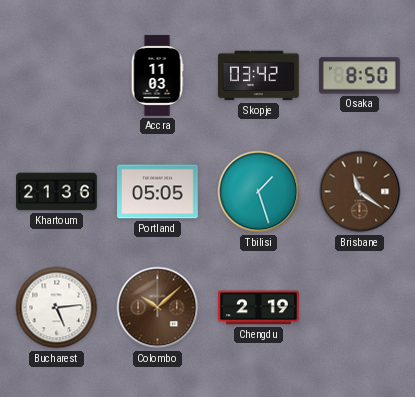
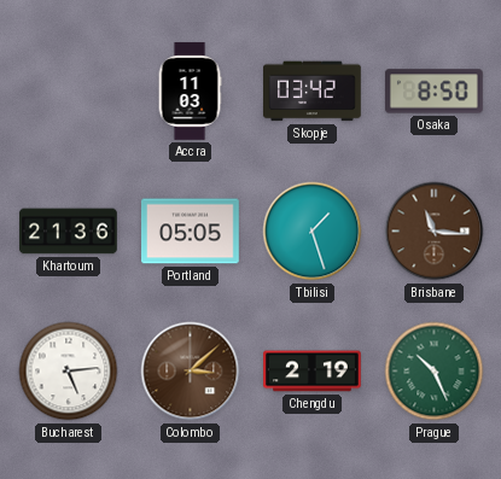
Brisbane: 11:21 -> 11:16
Colombo: 10:08 -> 3:08
Prague: none -> 10:26
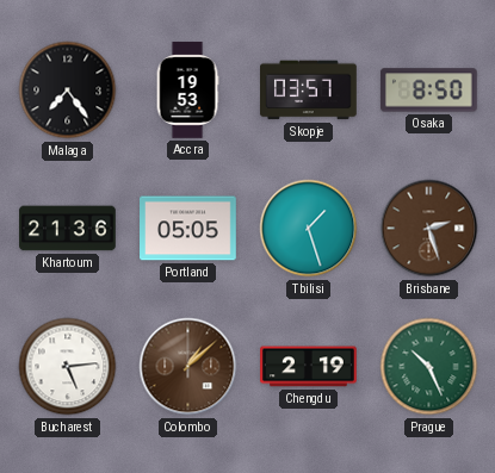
Malaga: none -> 7:24
Accra: 11:03 -> 19:53
Skopje: 03:42 -> 03:57
Brisbane: 11:16 -> 2:27
Colombo: 3:08 -> 1:08
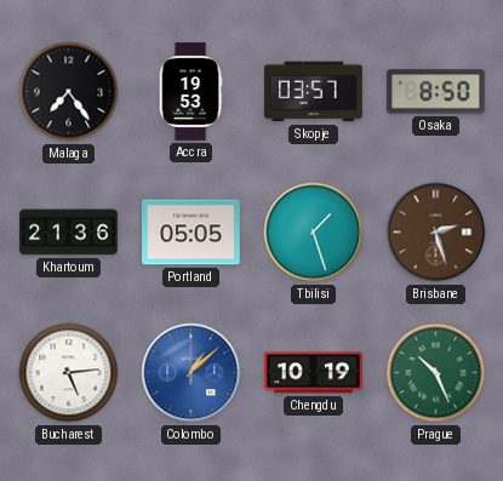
Colombo dial: brown -> blue
Chengdu: 2:19 -> 10:19
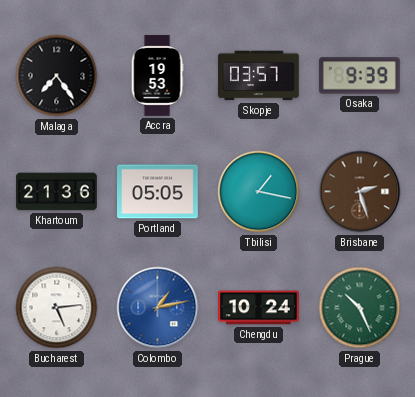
Osaka: 8:50 -> 9:39
Tbilisi: 1:27 -> 1:17
Colombo: 1:08 -> 1:13
Chengdu: 10:19 -> 10:24
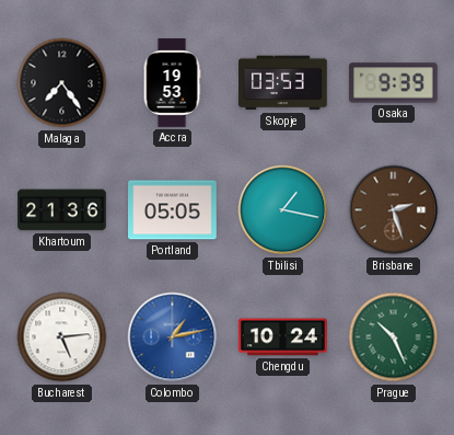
Skopje: 03:57 -> 03:53
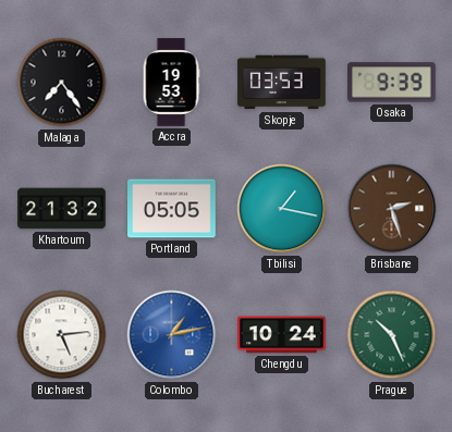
Khartoum: 21:36 -> 21:32
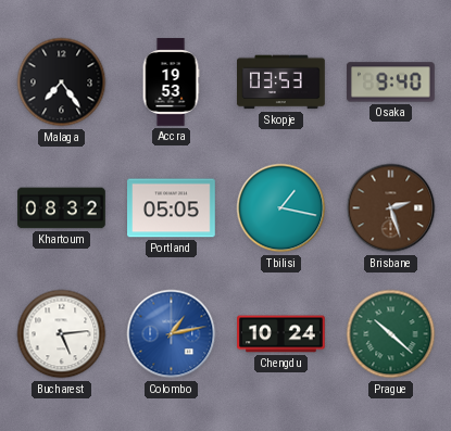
Osaka: 9:39 -> 9:40
Khartoum: 21:32 -> 08:32
Prague: 10:26 -> 10:22
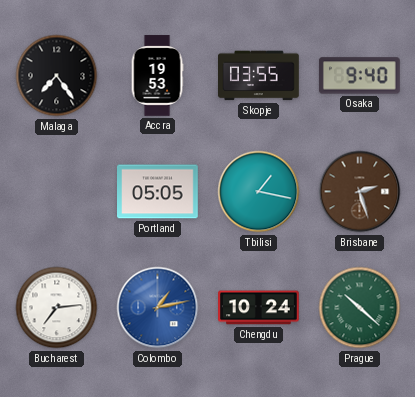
Skopje: 03:53 -> 03:55
Khartoum: 08:32 -> none
Bucharest: 5:14 -> 7:14
